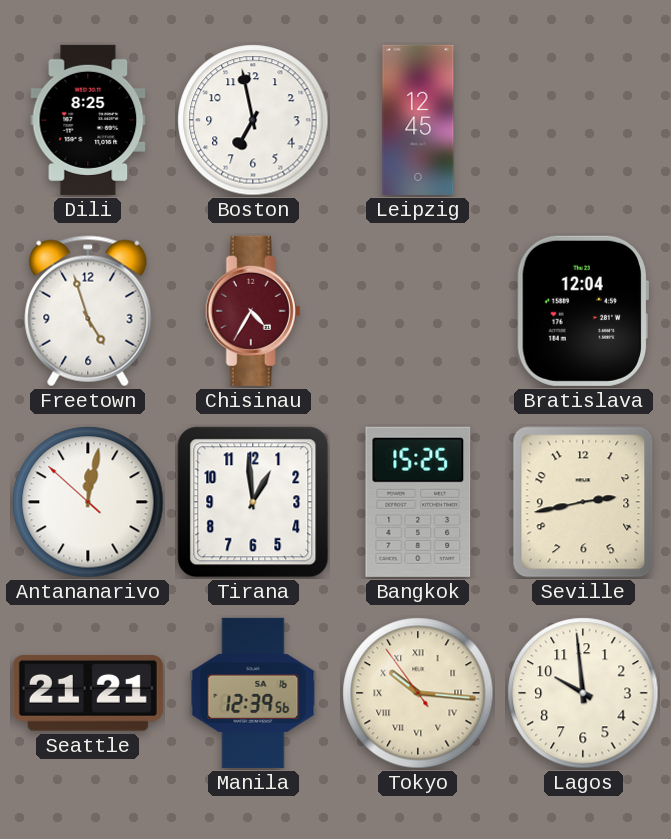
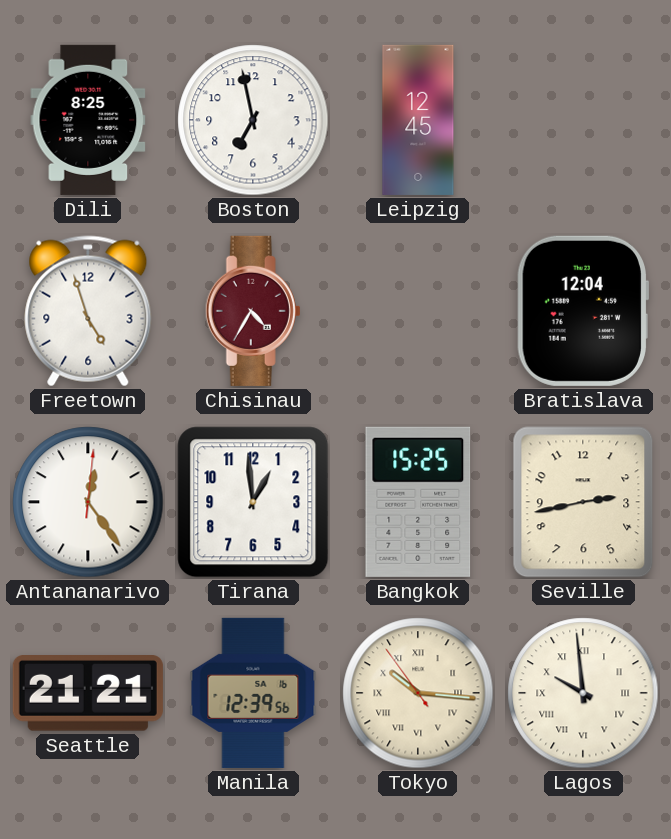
Antananarivo: 12:01 -> 12:24
Lagos numerals: Arabic -> Roman
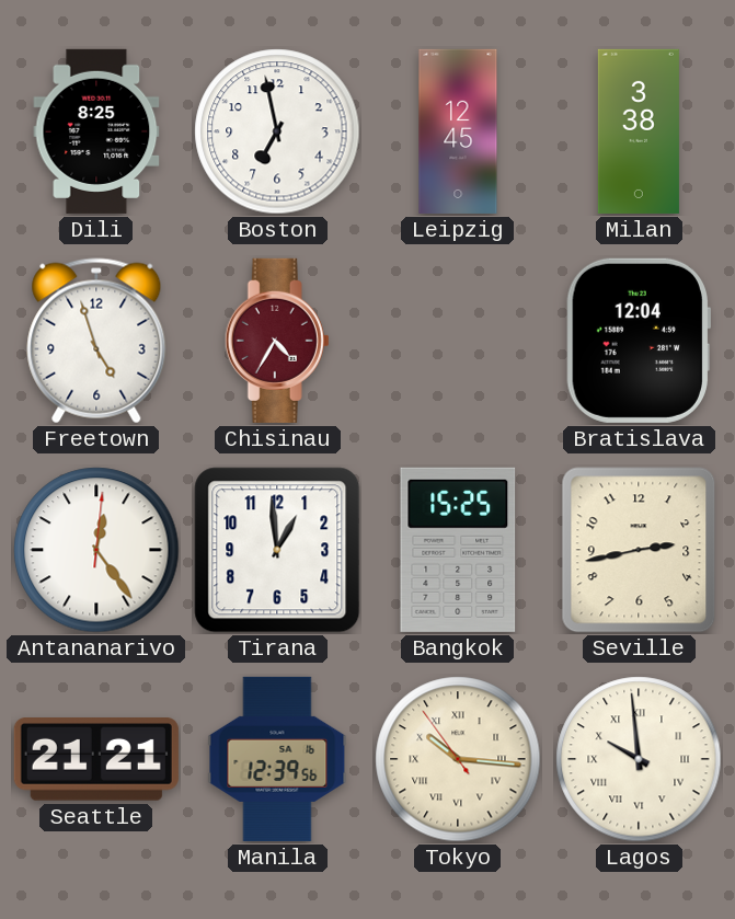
Milan: none -> 3:38
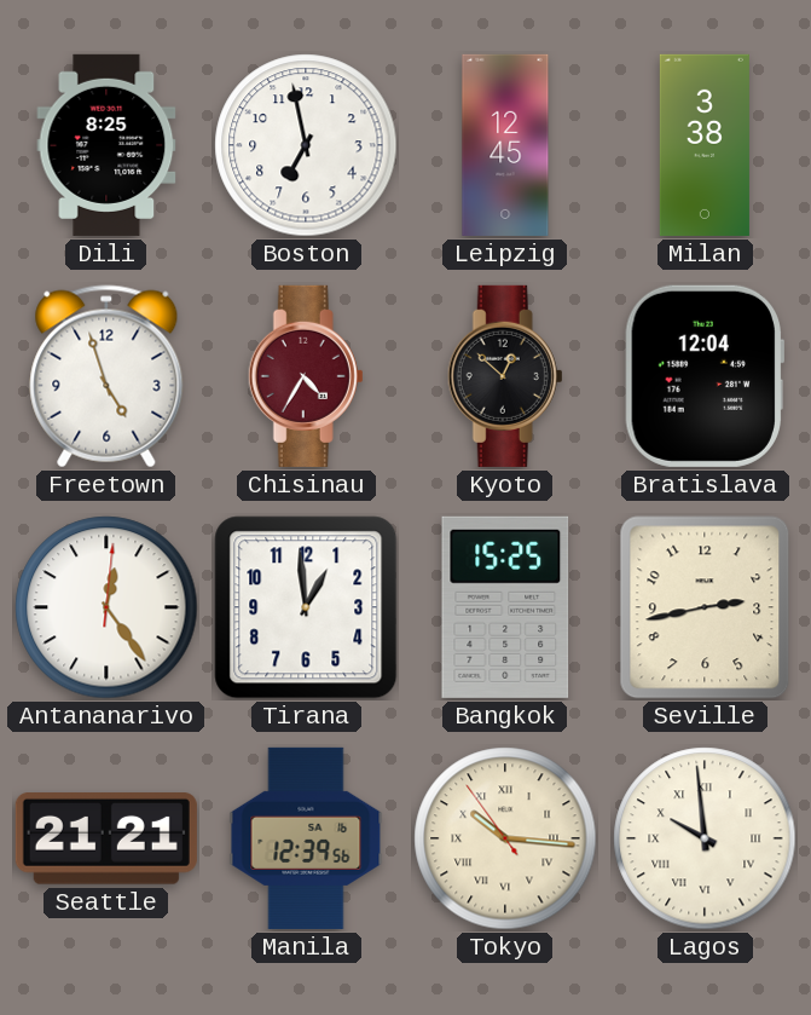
Kyoto: none -> 12:52
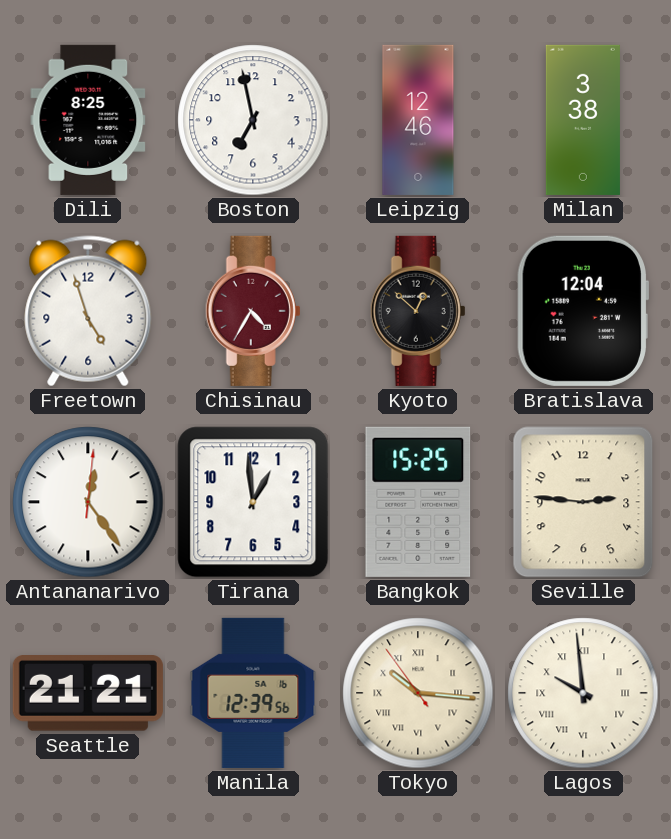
Leipzig: 12:45 -> 12:46
Seville: 2:43 -> 2:46
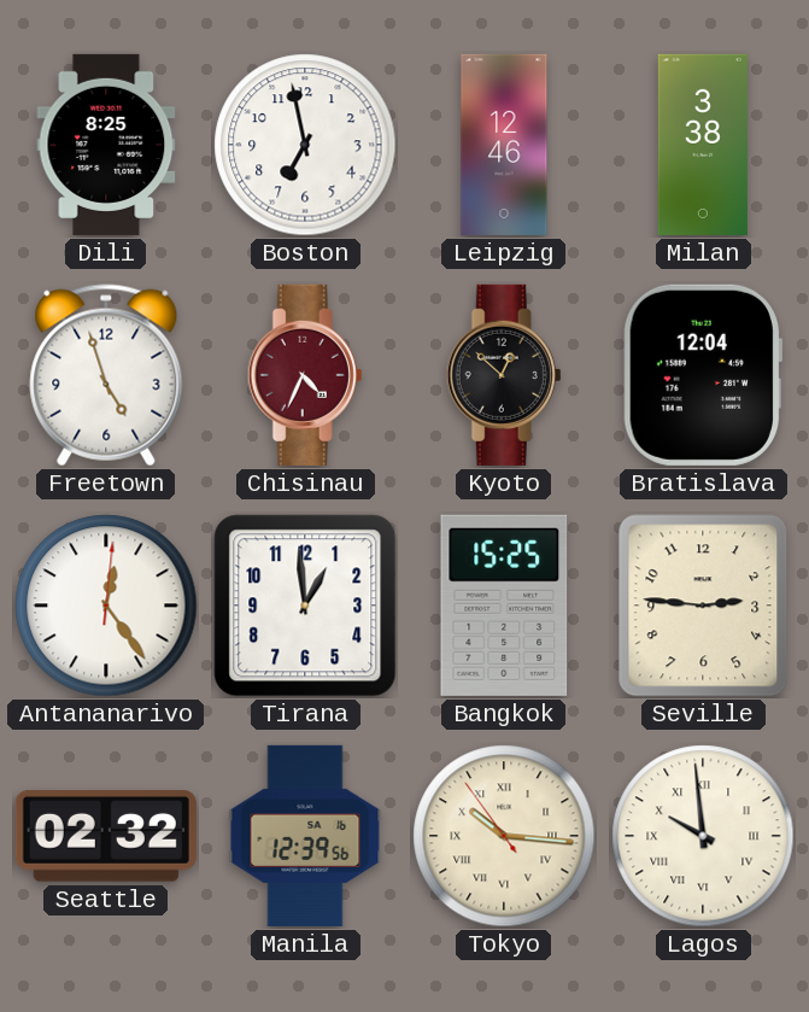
Chisinau: 4:35 -> 4:34
Seattle: 21:21 -> 02:32
